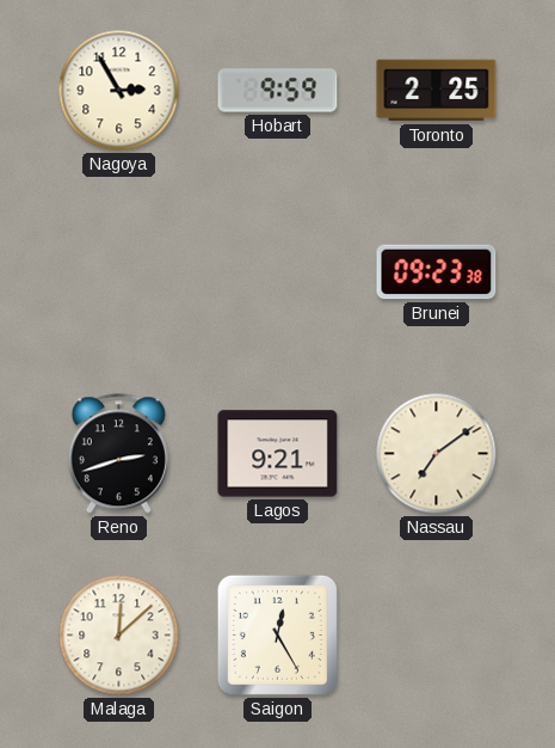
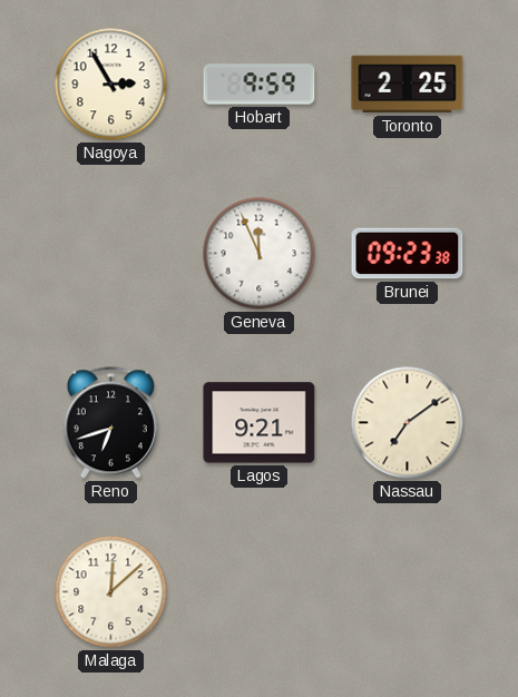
Geneva: none -> 11:56
Reno: 2:42 -> 6:42
Saigon: 12:25 -> none
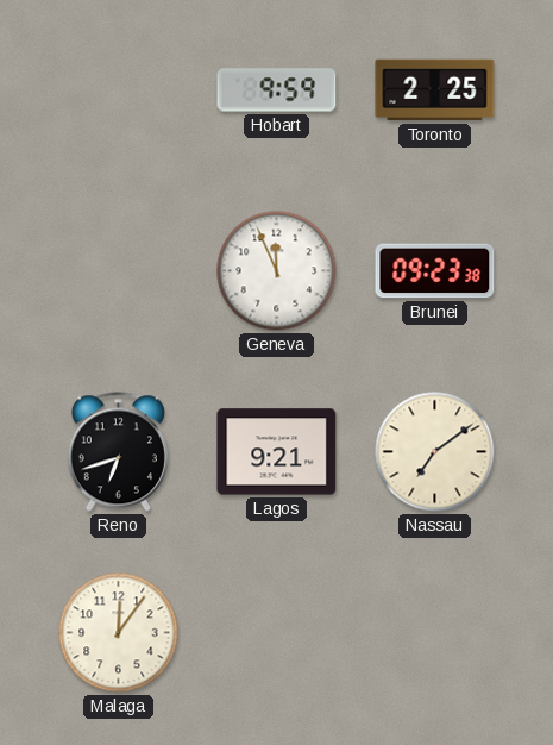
Nagoya: 2:55 -> none
Malaga: 12:08 -> 12:06
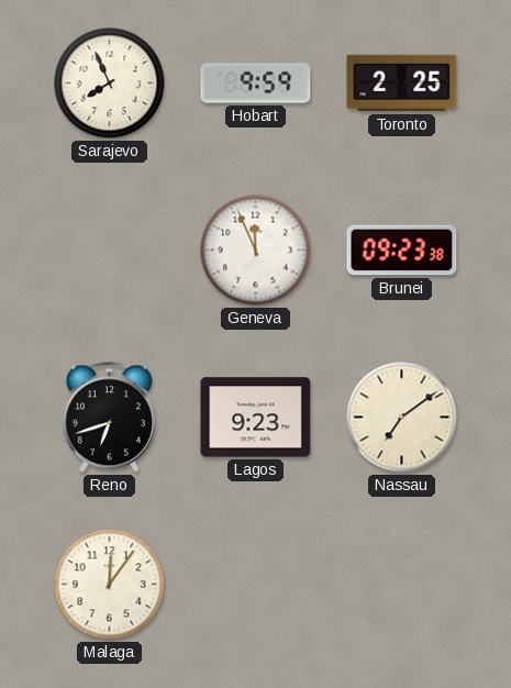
Sarajevo: none -> 7:56
Lagos: 9:21 -> 9:23
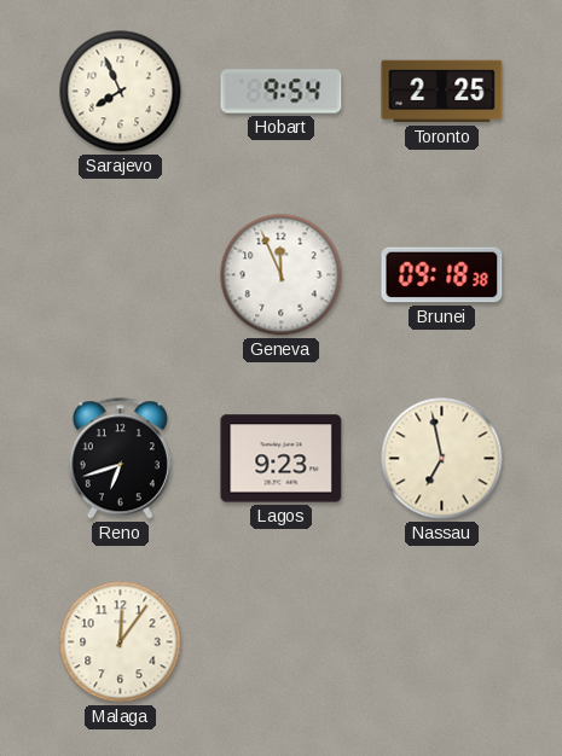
Hobart: 9:59 -> 9:54
Brunei: 09:23 -> 09:18
Nassau: 7:09 -> 6:58
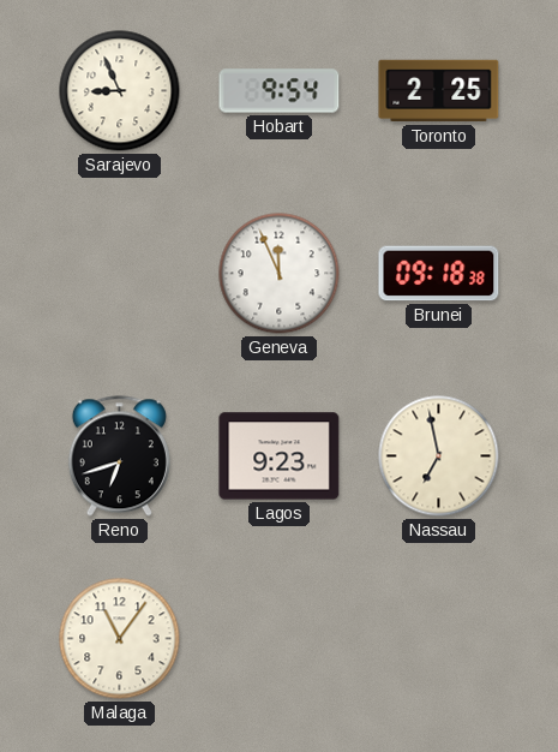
Sarajevo: 7:56 -> 8:56
Malaga: 12:06 -> 11:06
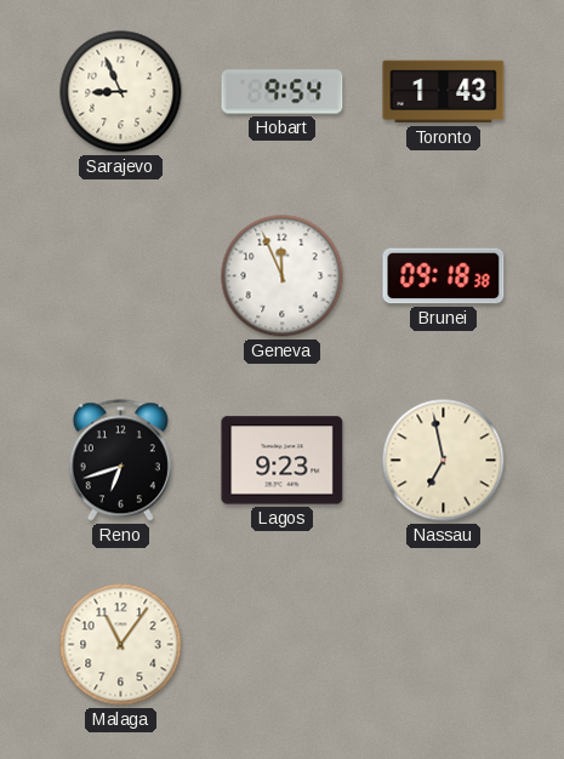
Toronto: 2:25 -> 1:43
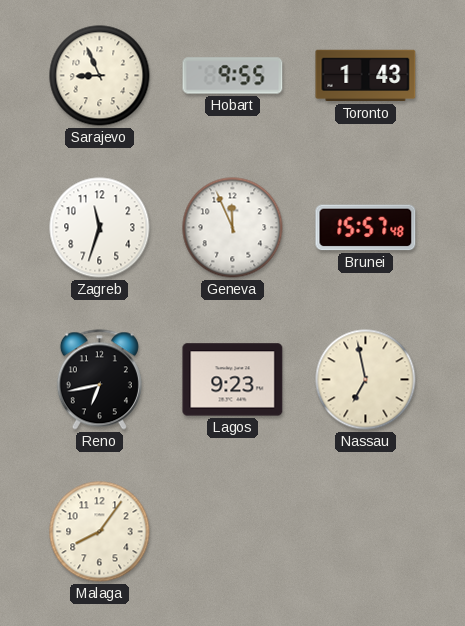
Hobart: 9:54 -> 9:55
Zagreb: none -> 11:33
Brunei: 09:18 -> 15:57
Reno: 6:42 -> 6:43
Malaga: 11:06 -> 8:06
